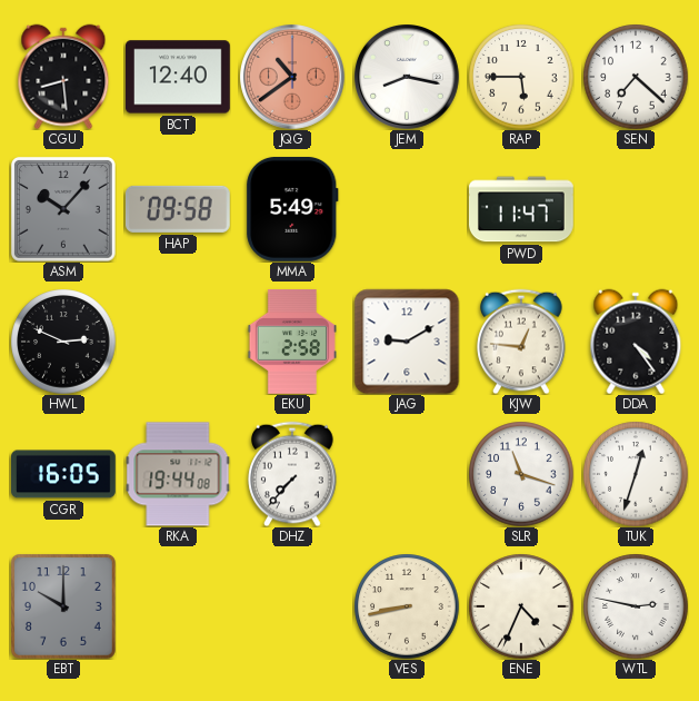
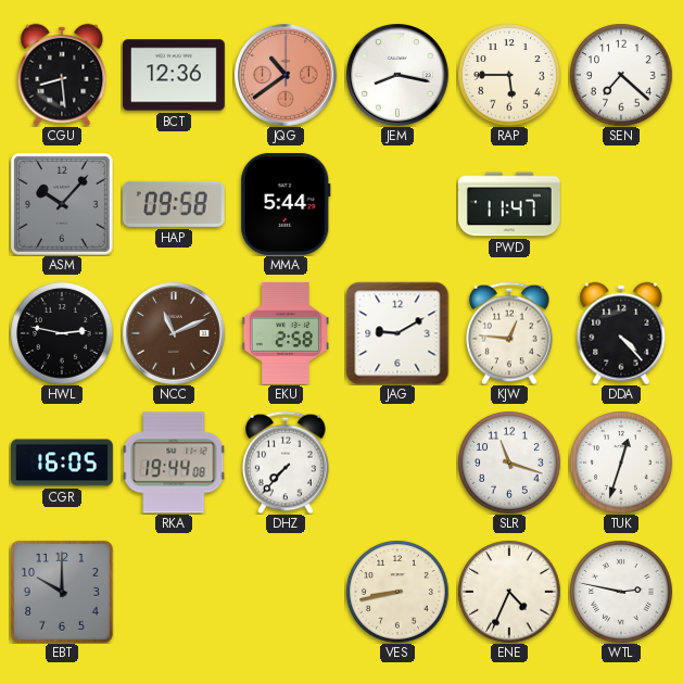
BCT: 12:40 -> 12:36
MMA: 5:49 -> 5:44
HWL: 2:49 -> 2:47
NCC: none -> 11:11
DDA: 4:24 -> 4:23
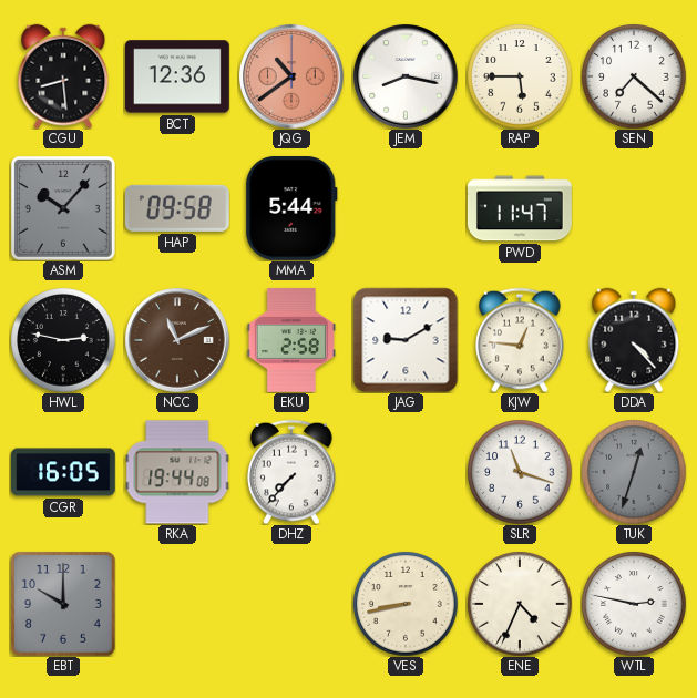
TUK dial: white -> grey
